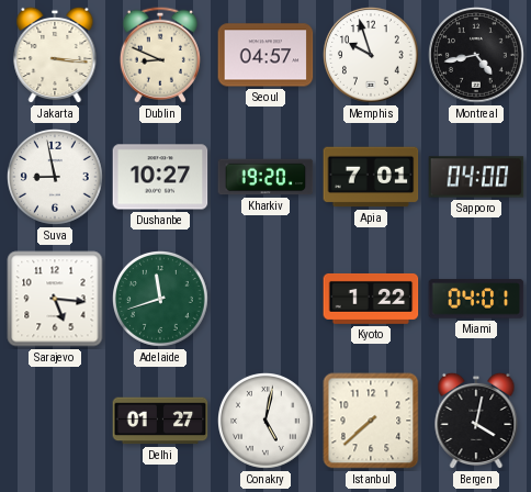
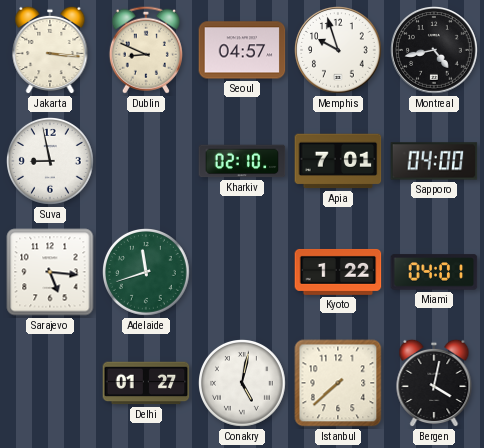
Dushanbe: 10:27 -> none
Kharkiv: 19:20 -> 02:10
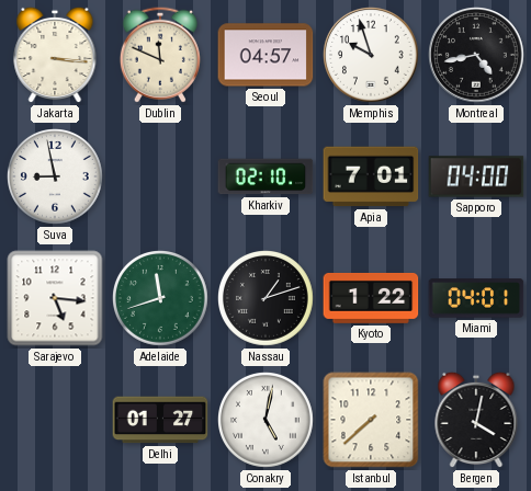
Dublin: 8:49 -> 11:49
Nassau: none -> 1:12
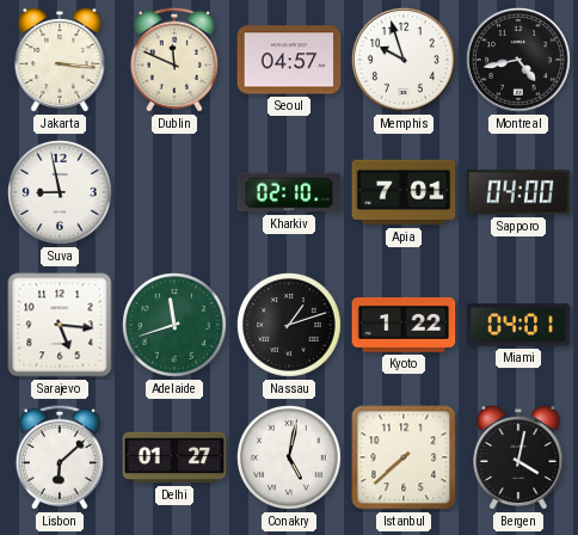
Lisbon: none -> 6:08
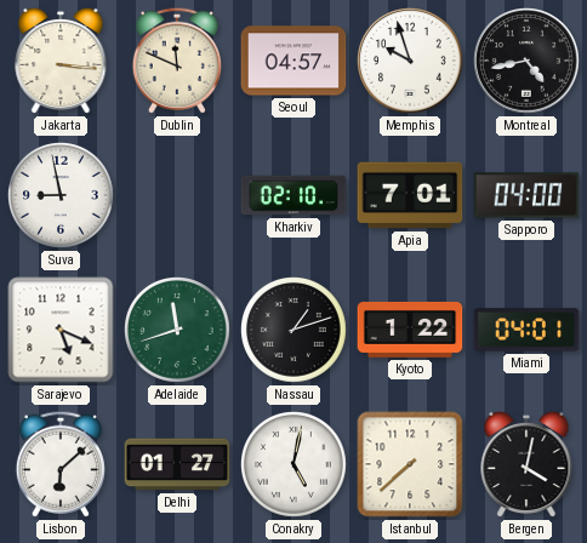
Sarajevo: 5:16 -> 5:19
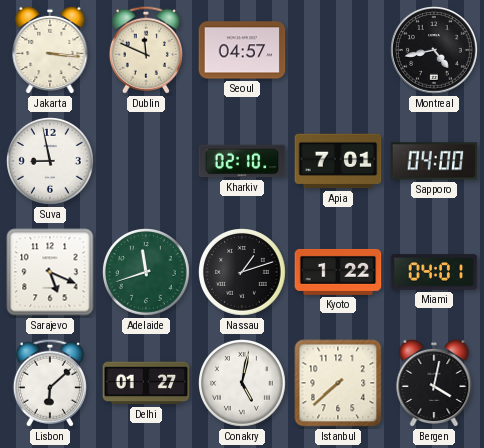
Memphis: 9:57 -> none
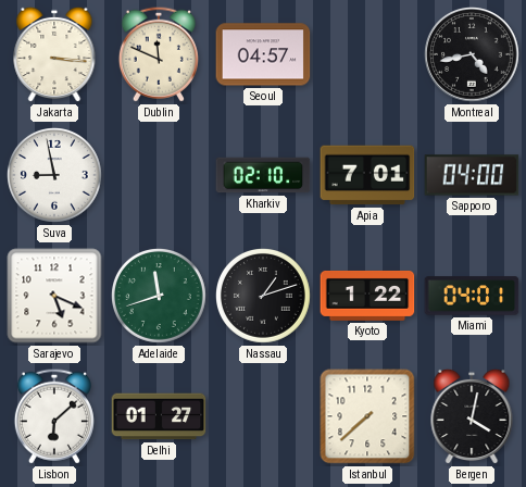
Conakry: 5:02 -> none
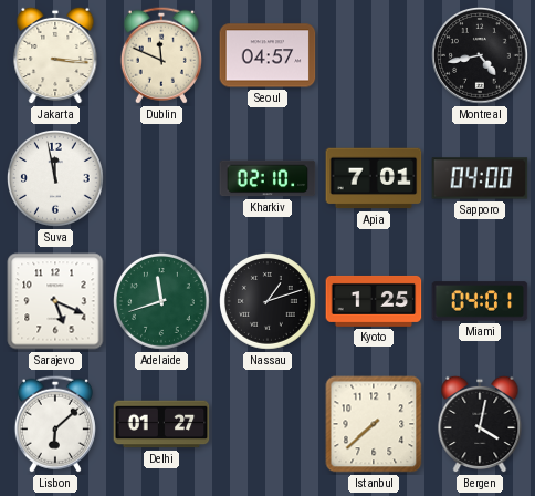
Suva: 8:58 -> 11:58
Kyoto: 1:22 -> 1:25
